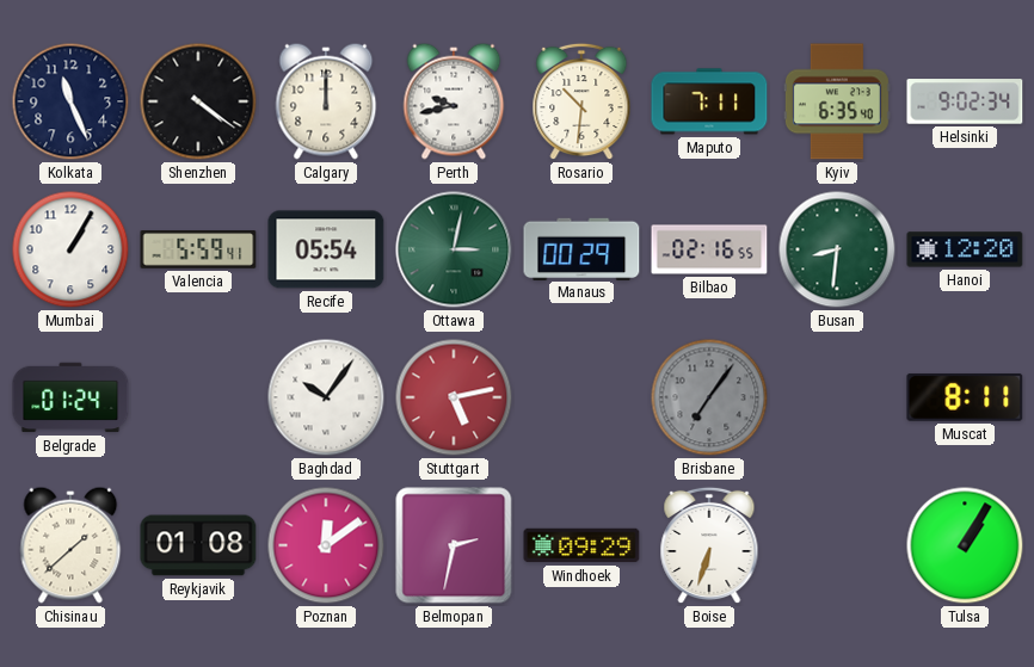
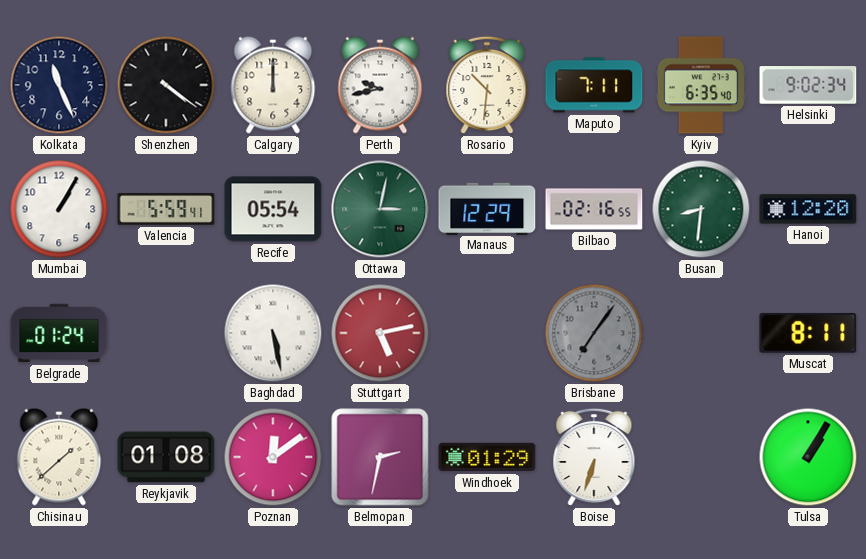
Manaus: 00:29 -> 12:29
Baghdad: 10:06 -> 5:28
Windhoek: 09:29 -> 01:29
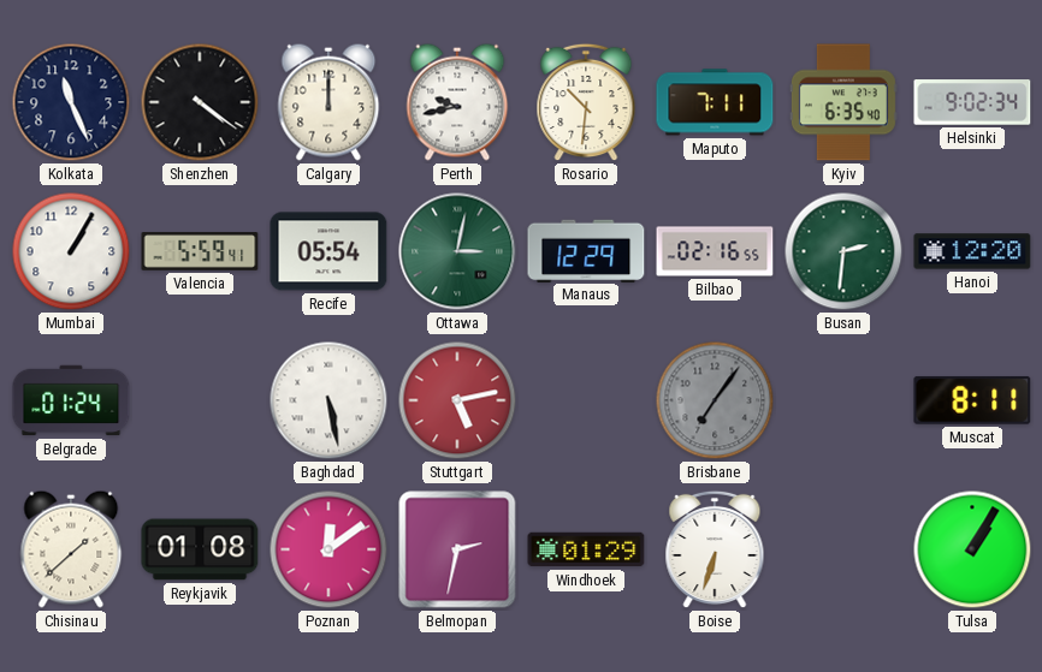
Busan: 8:31 -> 2:31
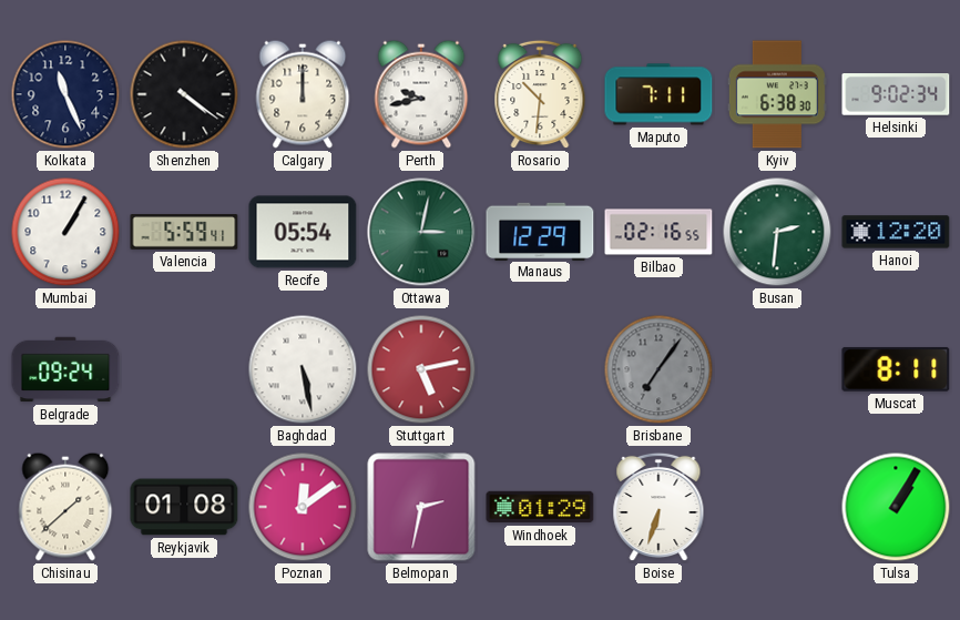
Kyiv: 6:35 -> 6:38
Belgrade: 01:24 -> 09:24
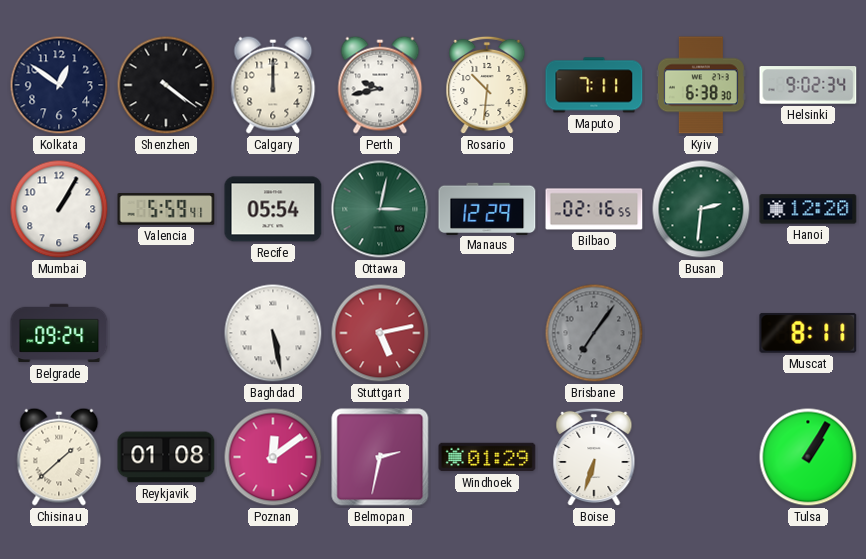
Kolkata: 11:26 -> 12:51
